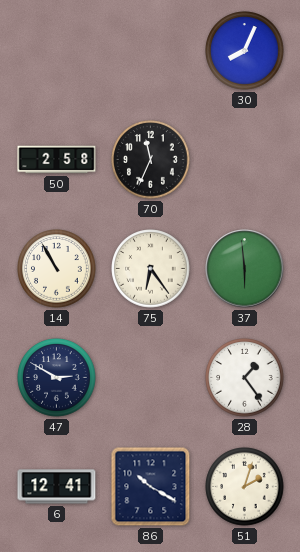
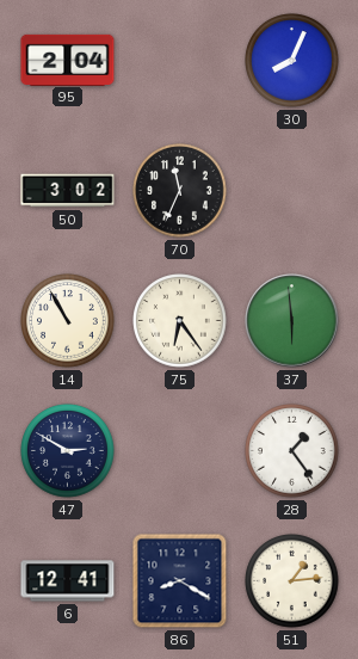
95: none -> 2:04
50: 2:58 -> 3:02
86: 10:20 -> 8:20
51: 2:03 -> 1:14
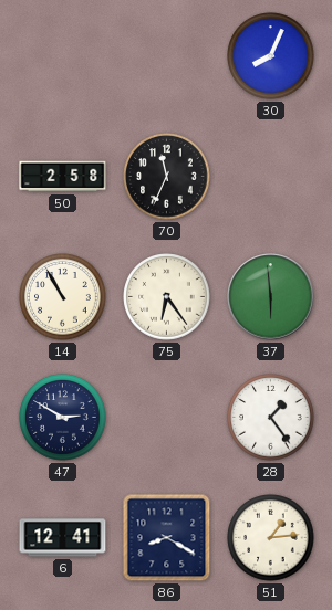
95: 2:04 -> none
50: 3:02 -> 2:58
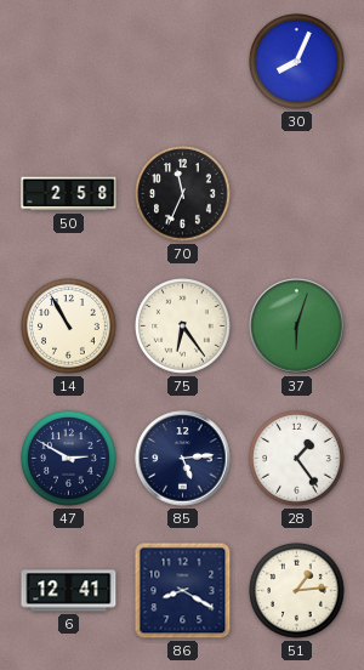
37: 5:59 -> 6:03
85: none -> 5:14
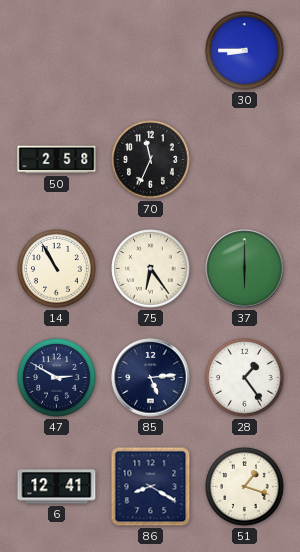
30: 8:04 -> 8:45
37: 6:03 -> 6:00
51: 1:14 -> 1:18
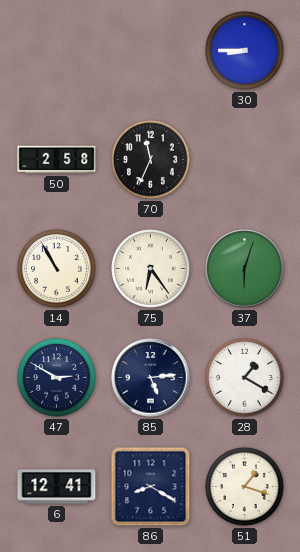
37: 6:00 -> 6:03
28: 1:24 -> 1:20
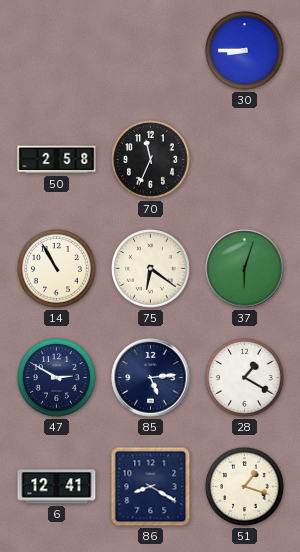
75: 6:24 -> 6:21
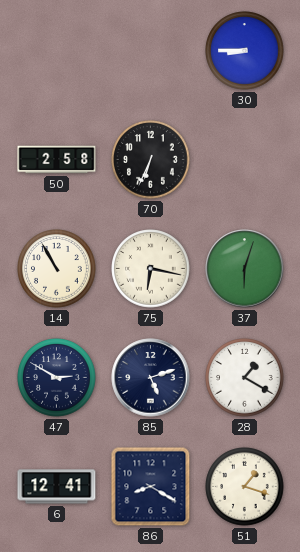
70: 11:34 -> 6:34
75: 6:21 -> 6:17
85: 5:14 -> 5:12
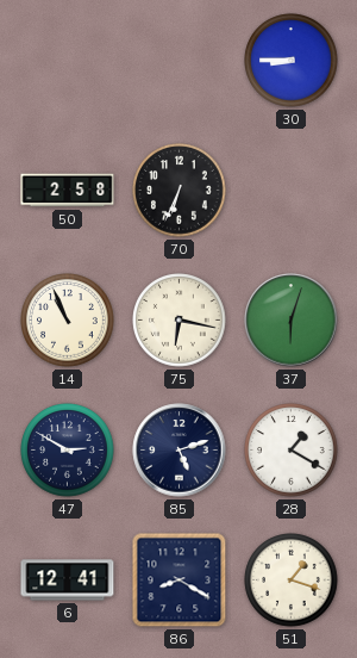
14: 10:55 -> 10:56
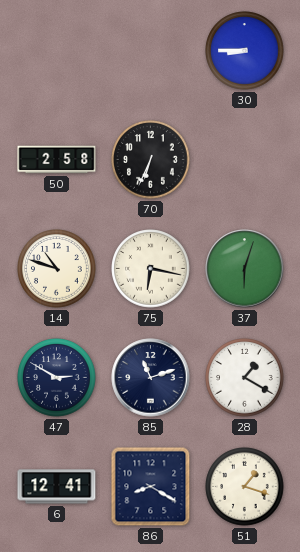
14: 10:56 -> 10:48
85: 5:12 -> 11:12
